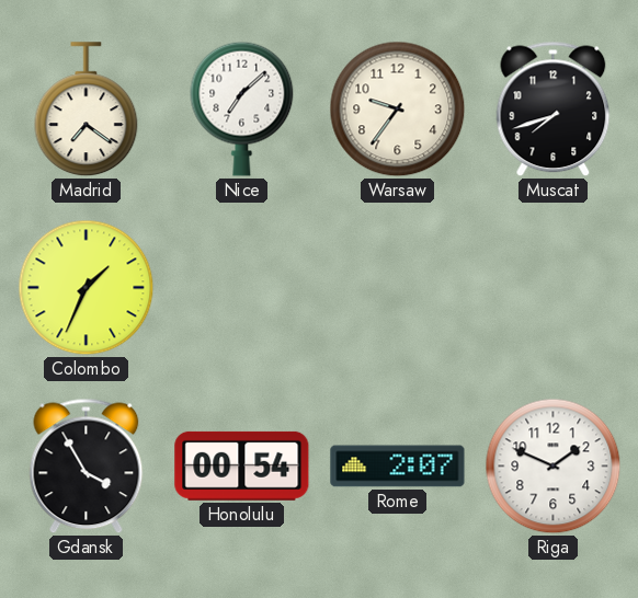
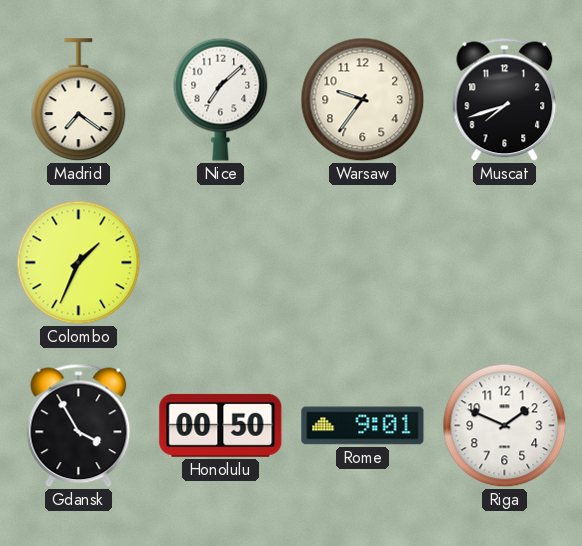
Honolulu: 00:54 -> 00:50
Rome: 2:07 -> 9:01
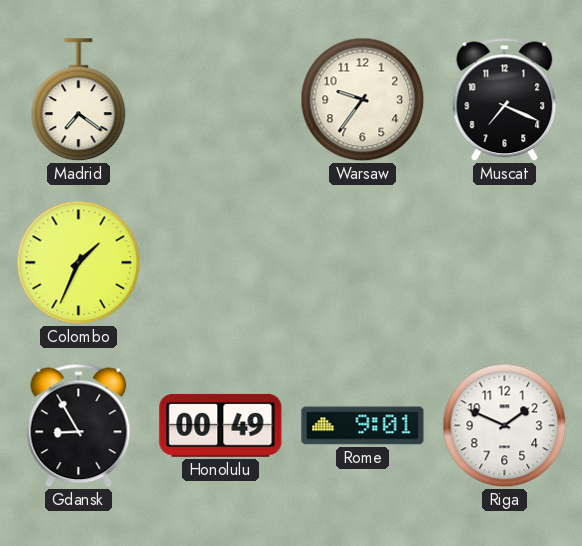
Nice: 7:08 -> none
Muscat: 7:42 -> 7:19
Gdansk: 3:55 -> 8:55
Honolulu: 00:50 -> 00:49
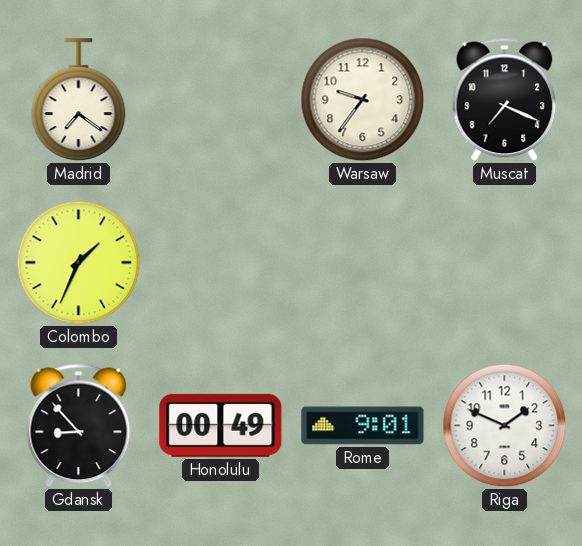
Gdansk: 8:55 -> 8:53
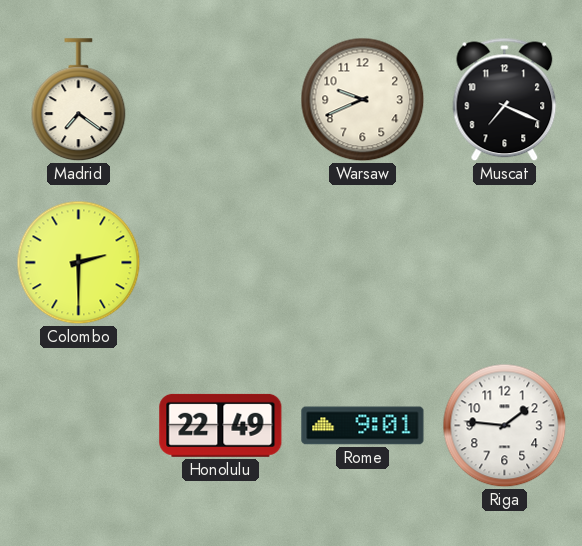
Warsaw: 9:36 -> 9:41
Colombo: 1:34 -> 2:30
Gdansk: 8:53 -> none
Honolulu: 00:49 -> 22:49
Riga: 1:49 -> 1:46
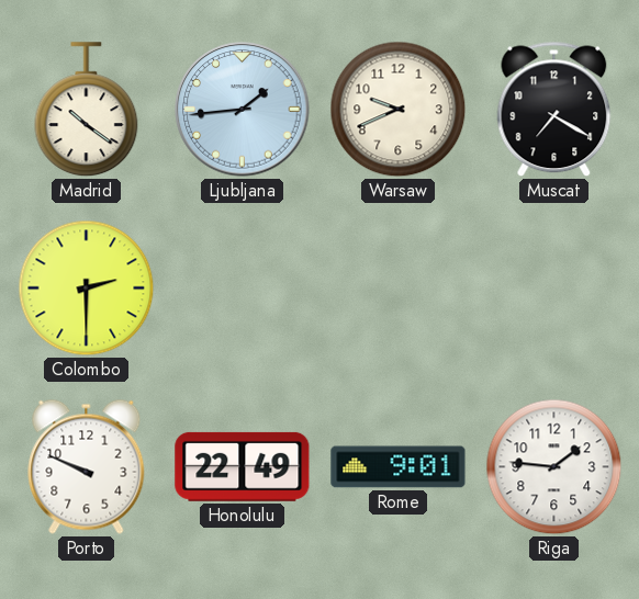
Madrid: 7:21 -> 10:21
Ljubljana: none -> 1:44
Muscat: 7:19 -> 7:20
Porto: none -> 9:49
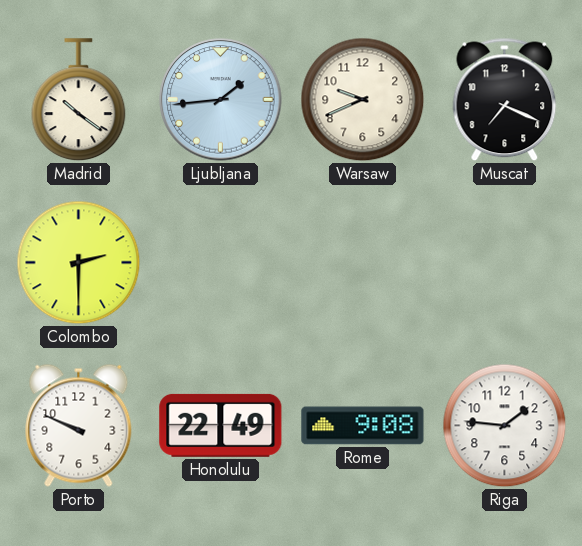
Muscat: 7:20 -> 7:19
Rome: 9:01 -> 9:08
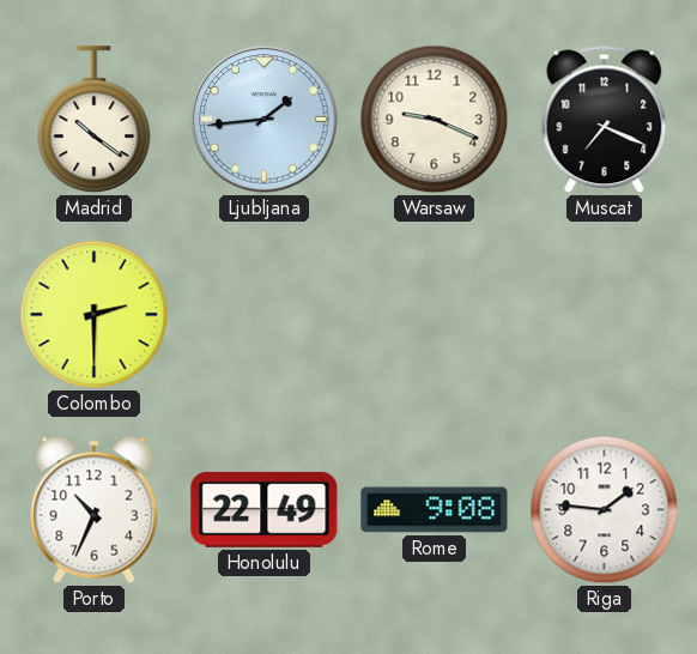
Warsaw: 9:41 -> 9:19
Porto: 9:49 -> 10:34
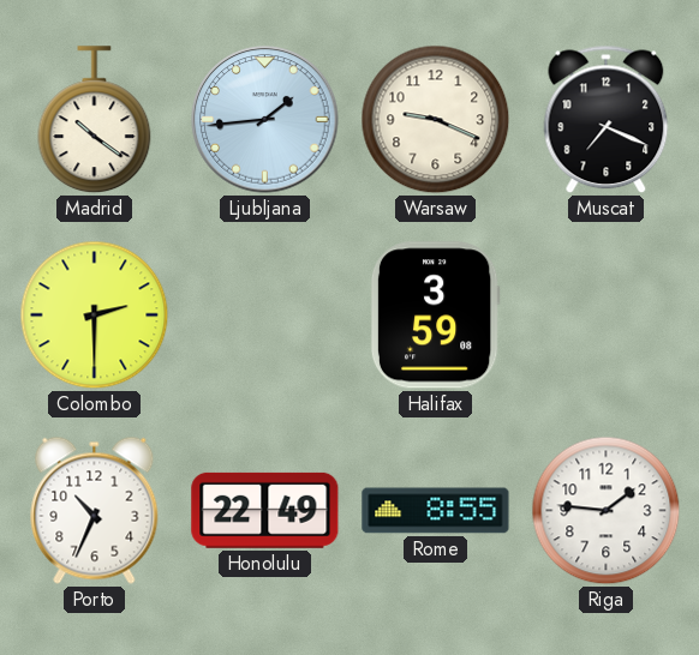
Halifax: none -> 3:59
Rome: 9:08 -> 8:55
